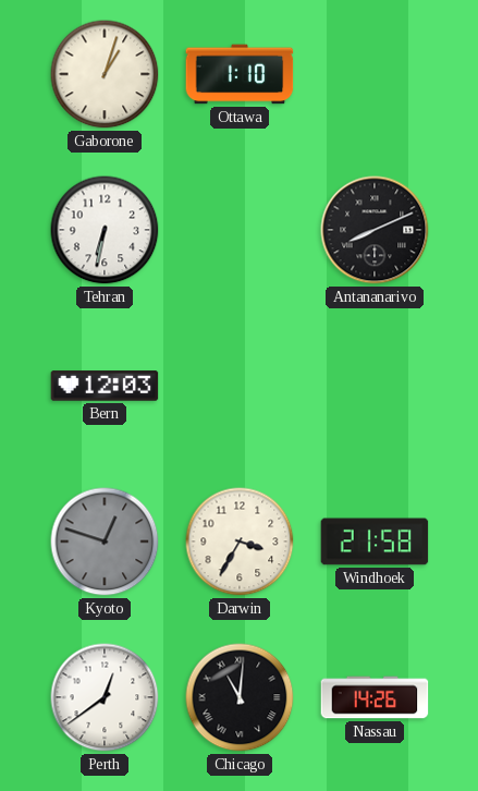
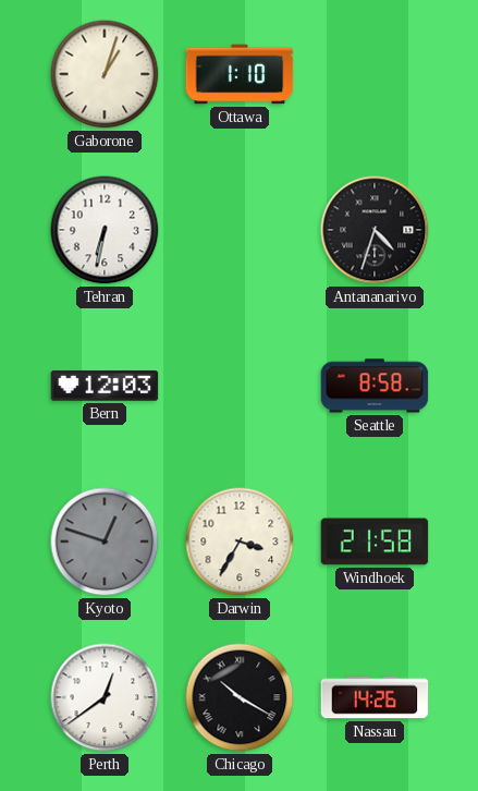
Antananarivo: 8:11 -> 4:33
Seattle: none -> 8:58
Chicago: 11:01 -> 10:20
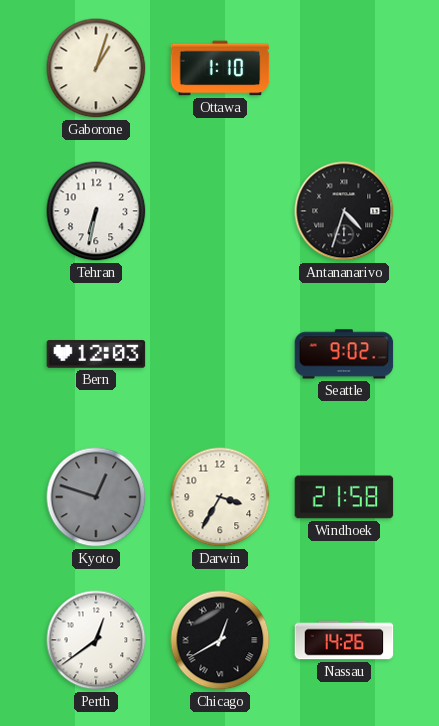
Seattle: 8:58 -> 9:02
Chicago: 10:20 -> 12:40
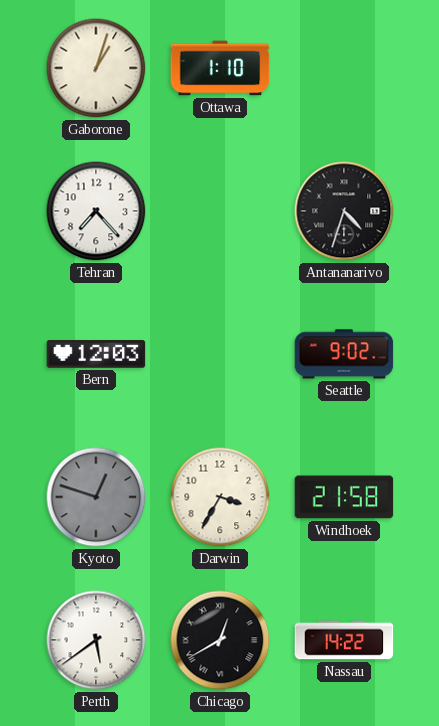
Tehran: 6:32 -> 7:23
Perth: 12:39 -> 5:39
Nassau: 14:26 -> 14:22
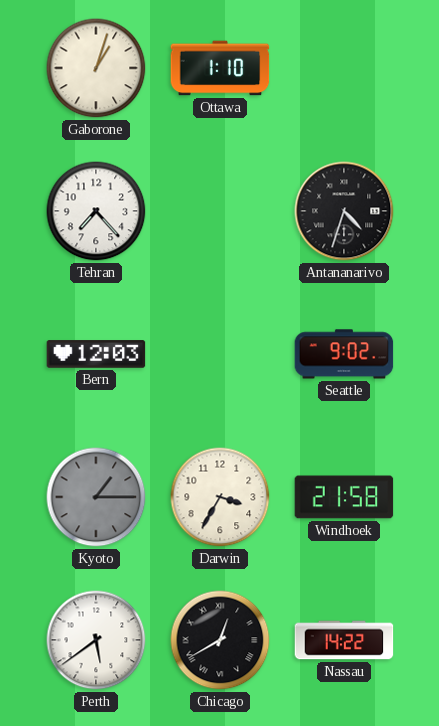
Kyoto: 12:48 -> 1:15
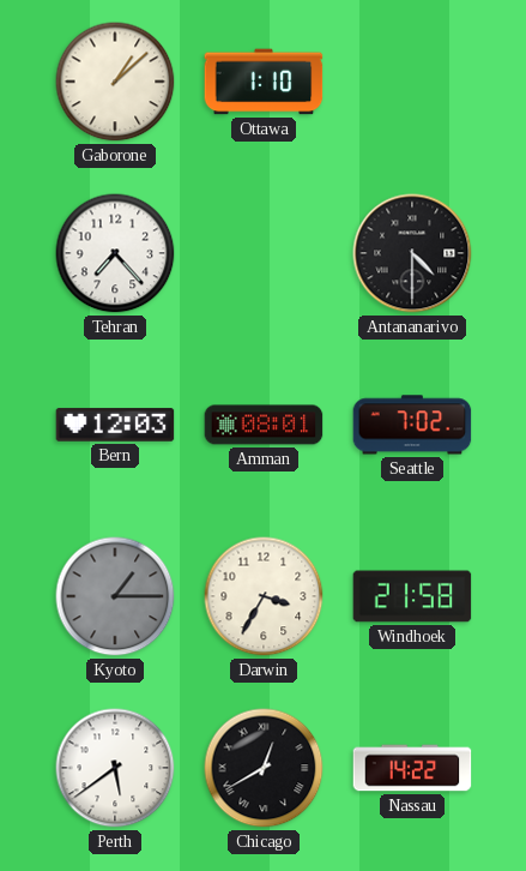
Gaborone: 1:03 -> 1:08
Antananarivo: 4:33 -> 4:30
Amman: none -> 08:01
Seattle: 9:02 -> 7:02
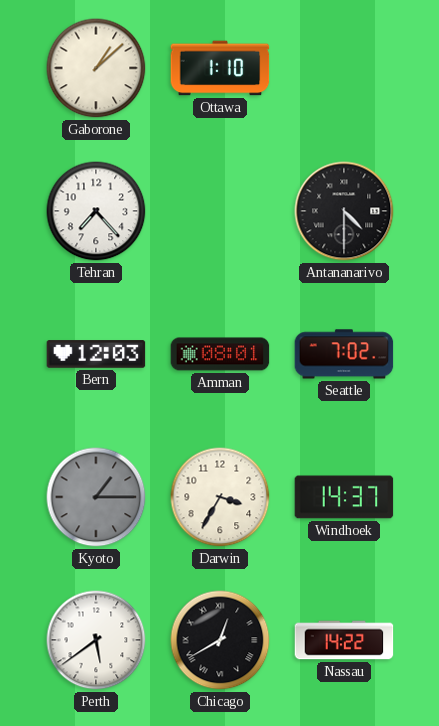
Windhoek: 21:58 -> 14:37
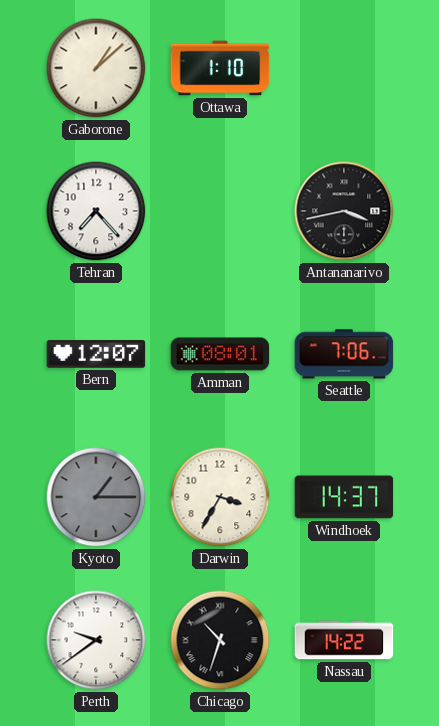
Antananarivo: 4:30 -> 3:43
Bern: 12:03 -> 12:07
Seattle: 7:02 -> 7:06
Perth: 5:39 -> 9:39
Chicago: 12:40 -> 10:33
